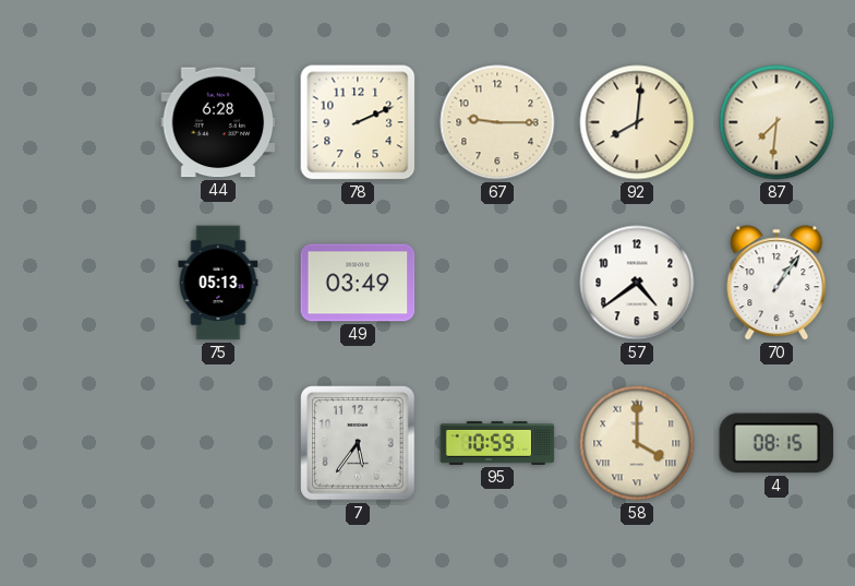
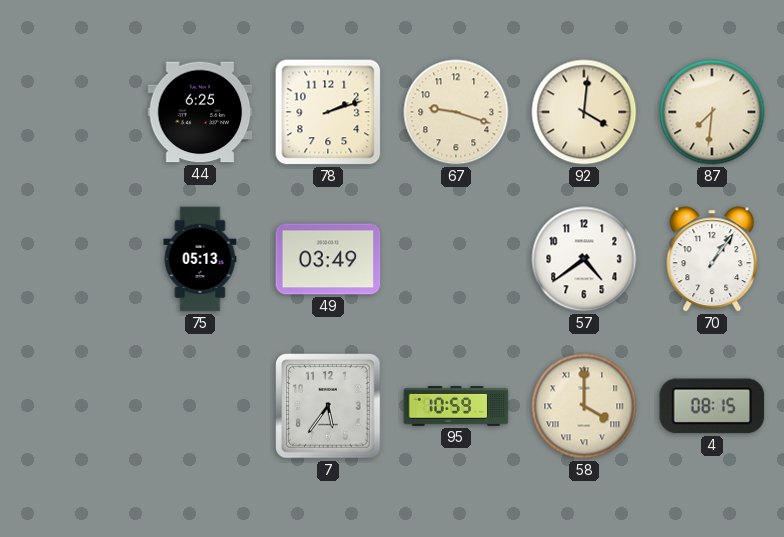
44: 6:28 -> 6:25
78: 2:11 -> 2:12
67: 9:15 -> 9:18
92: 8:01 -> 4:01
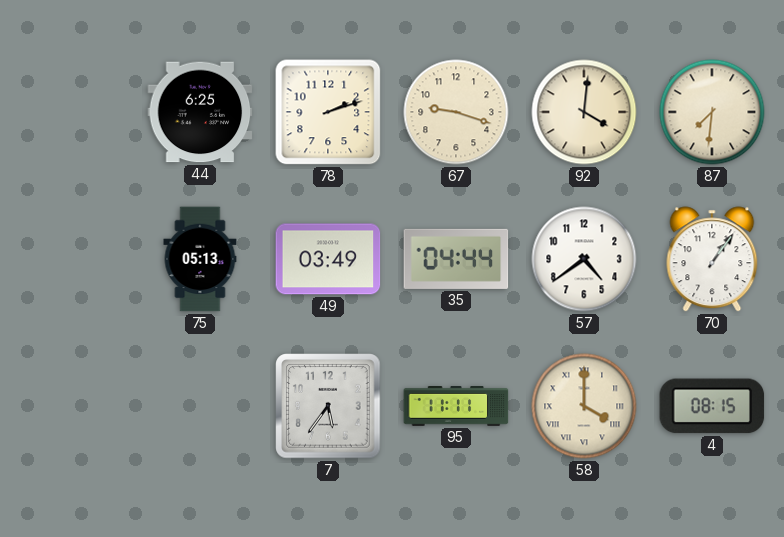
35: none -> 04:44
95: 10:59 -> 11:11
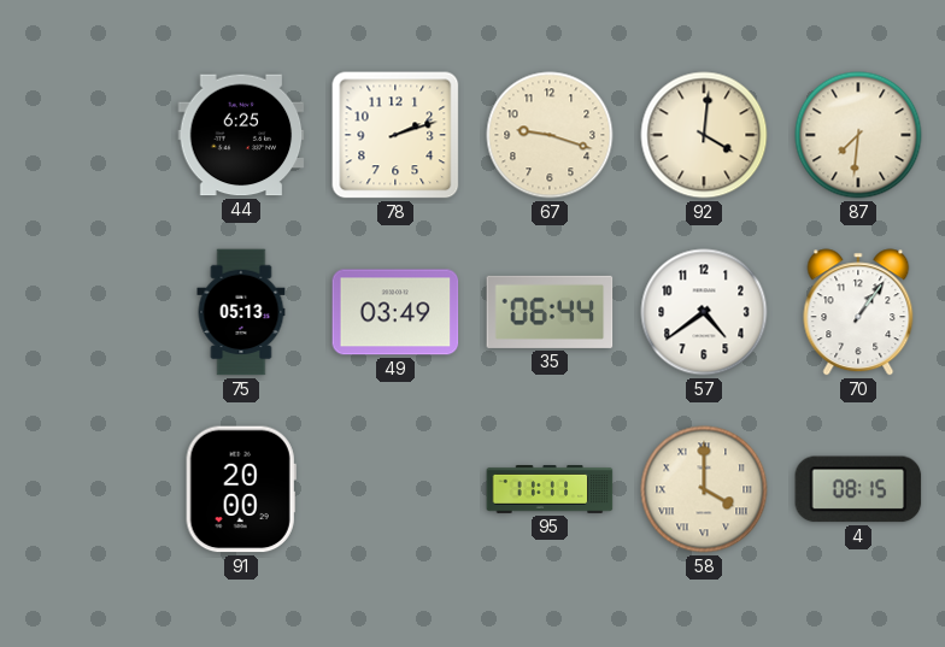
35: 04:44 -> 06:44
91: none -> 20:00
7: 5:36 -> none
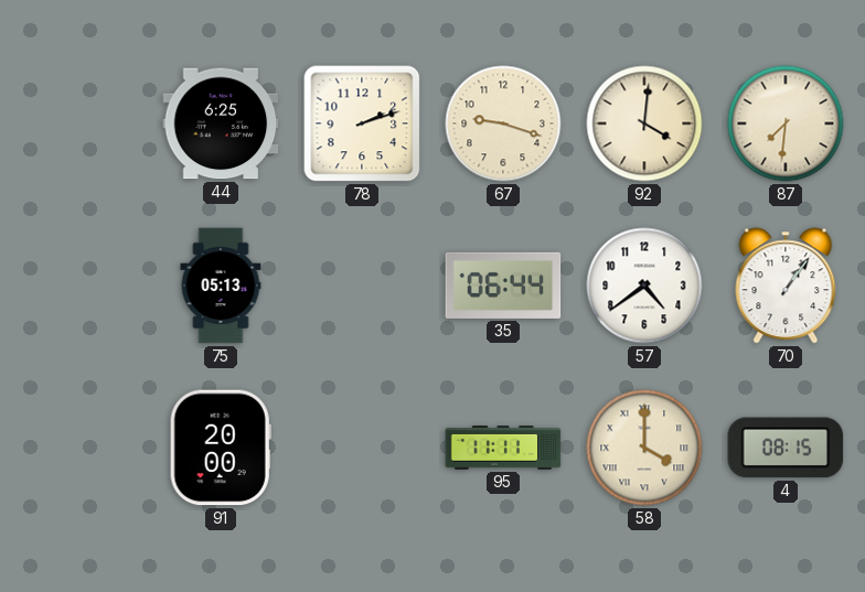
49: 03:49 -> none
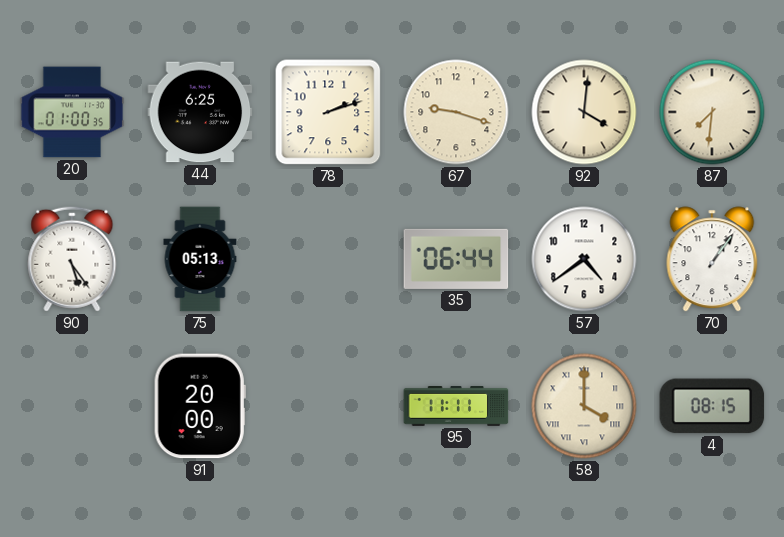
20: none -> 01:00
90: none -> 5:24
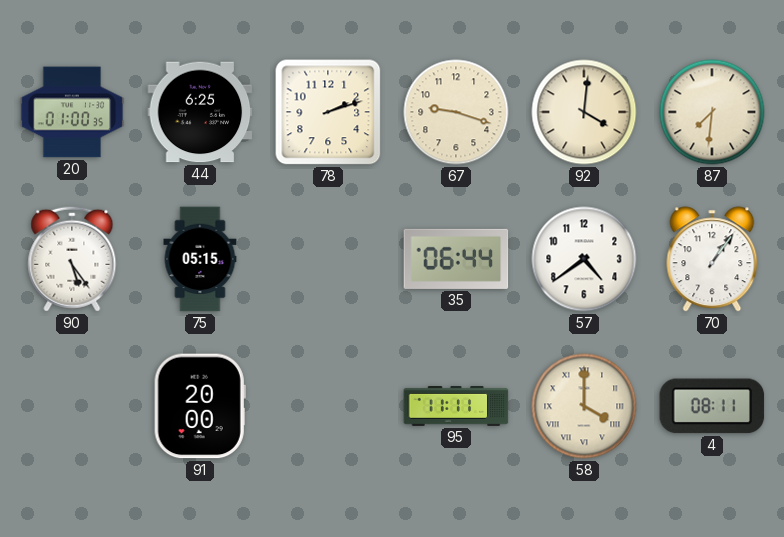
75: 05:13 -> 05:15
4: 08:15 -> 08:11
